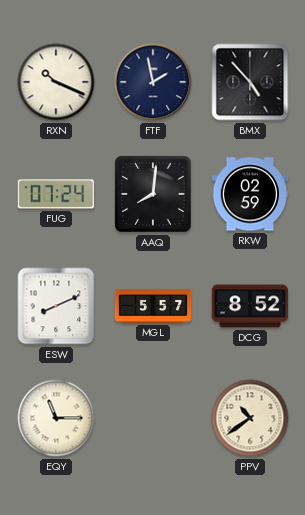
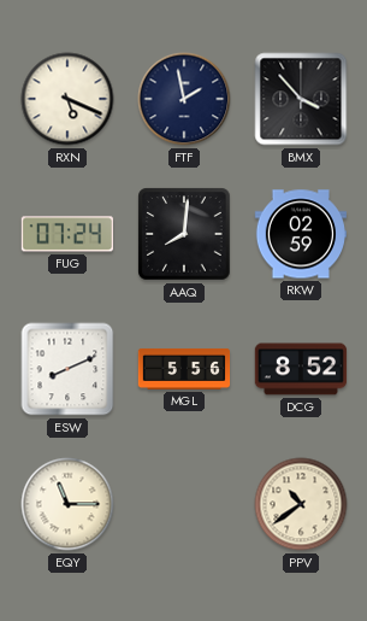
RXN: 10:19 -> 5:19
BMX: 4:53 -> 3:53
MGL: 5:57 -> 5:56
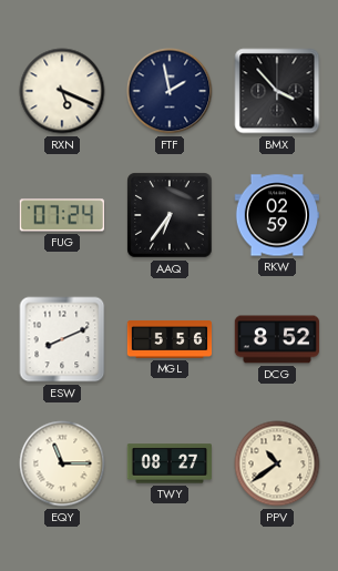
AAQ: 8:01 -> 6:36
TWY: none -> 08:27
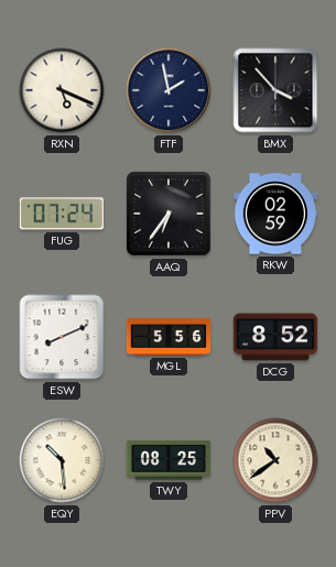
EQY: 11:15 -> 10:29
TWY: 08:27 -> 08:25
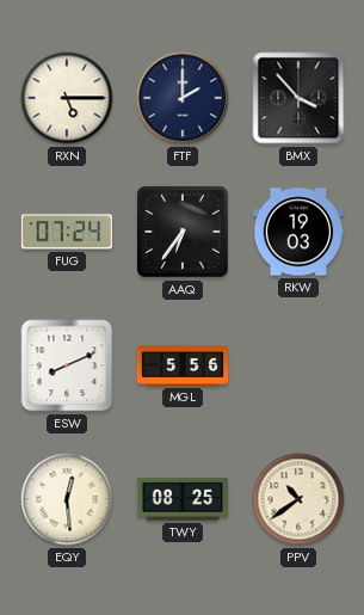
RXN: 5:19 -> 5:15
FTF: 1:58 -> 2:00
RKW: 02:59 -> 19:03
DCG: 8:52 -> none
EQY: 10:29 -> 12:29
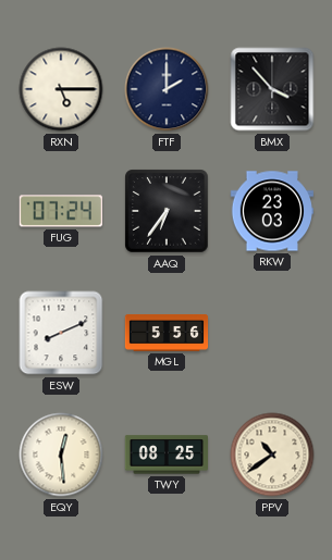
RKW: 19:03 -> 23:03
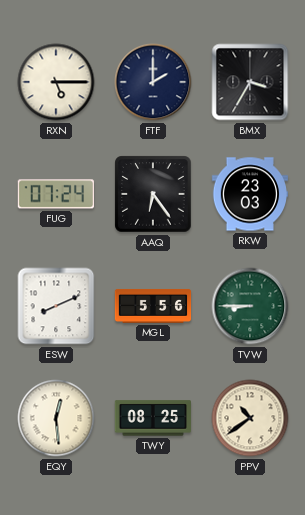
BMX: 3:53 -> 3:35
AAQ: 6:36 -> 6:24
TVW: none -> 8:45
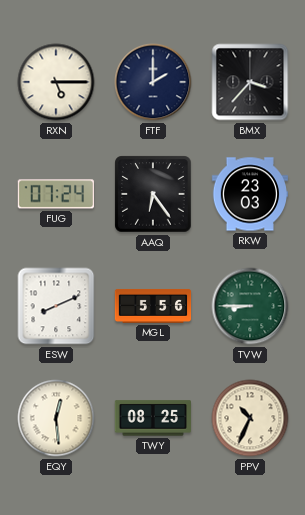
BMX: 3:35 -> 3:37
PPV: 10:39 -> 10:34
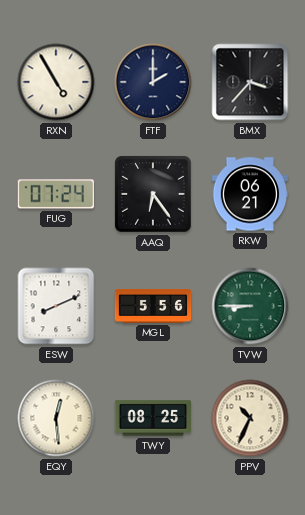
RXN: 5:15 -> 4:55
RKW: 23:03 -> 06:21
